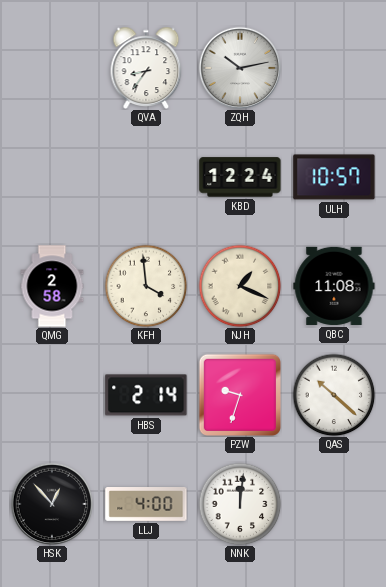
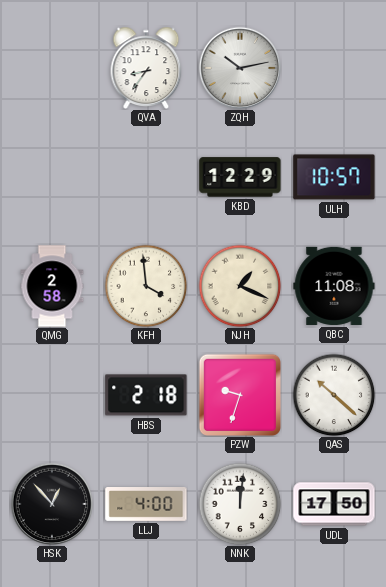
KBD: 12:24 -> 12:29
HBS: 2:14 -> 2:18
UDL: none -> 17:50
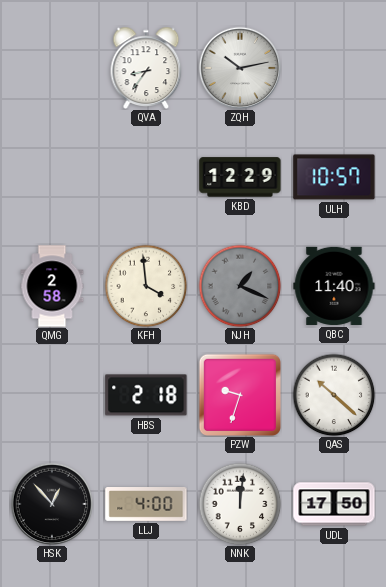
NJH dial: cream -> grey
QBC: 11:08 -> 11:40
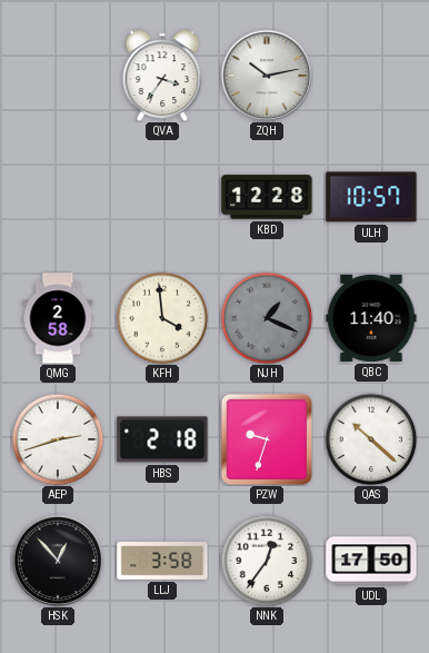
QVA: 8:36 -> 3:36
KBD: 12:29 -> 12:28
AEP: none -> 2:42
LLJ: 4:00 -> 3:58
NNK: 12:01 -> 12:36
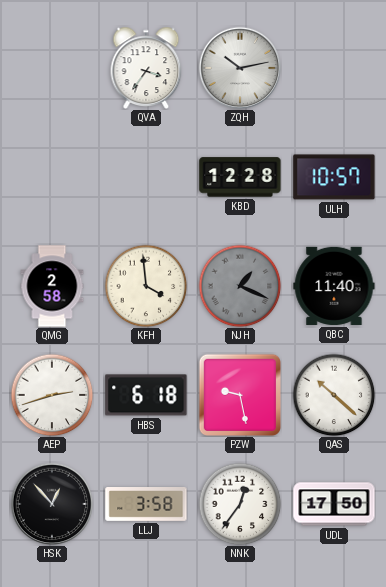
HBS: 2:18 -> 6:18
PZW: 9:33 -> 9:28
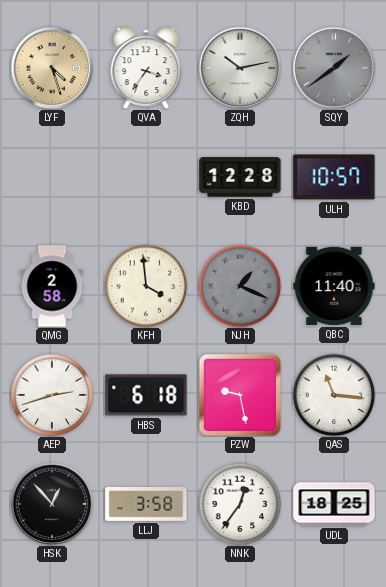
LYF: none -> 4:27
SQY: none -> 1:39
QAS: 10:22 -> 11:16
UDL: 17:50 -> 18:25
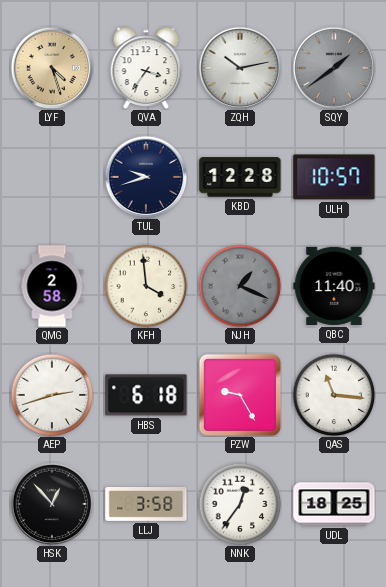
TUL: none -> 9:42
PZW: 9:28 -> 9:25
